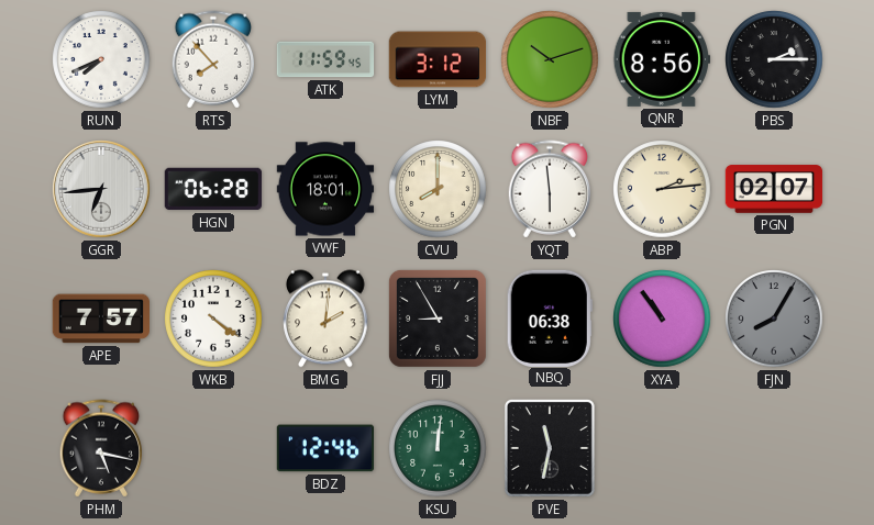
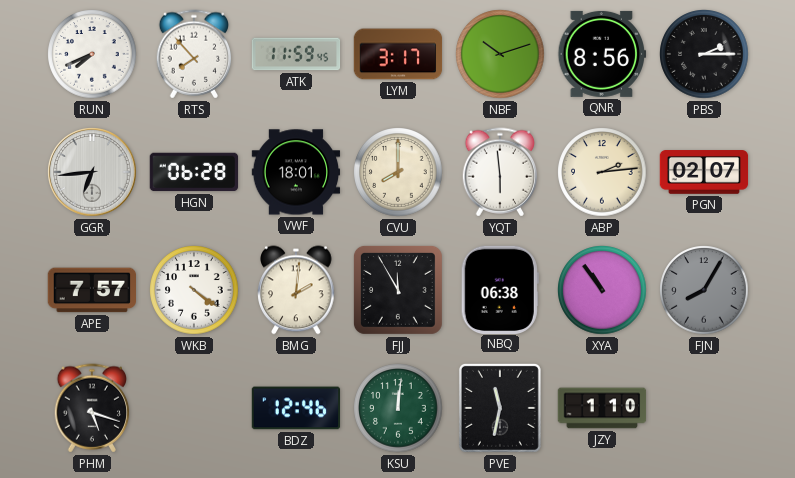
LYM: 3:12 -> 3:17
FJJ: 8:55 -> 11:55
PHM: 5:17 -> 5:18
JZY: none -> 1:10
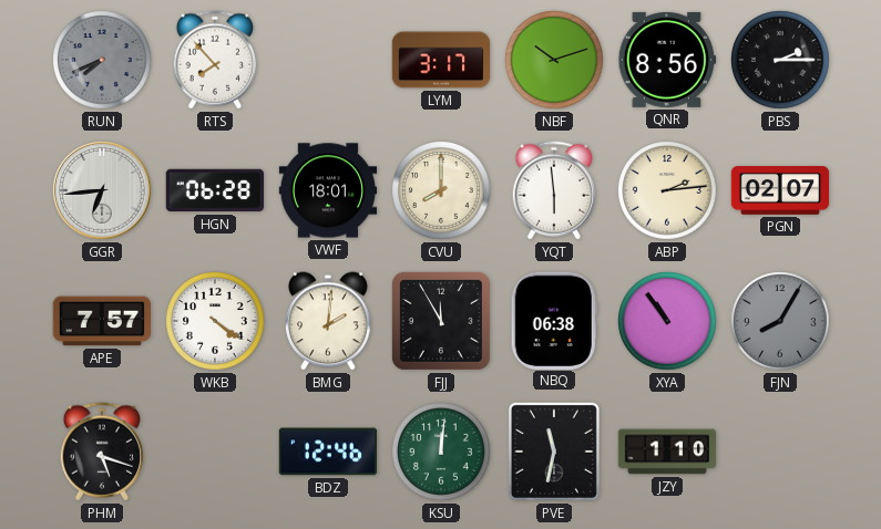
RUN dial: white -> grey
ATK: 11:59 -> none
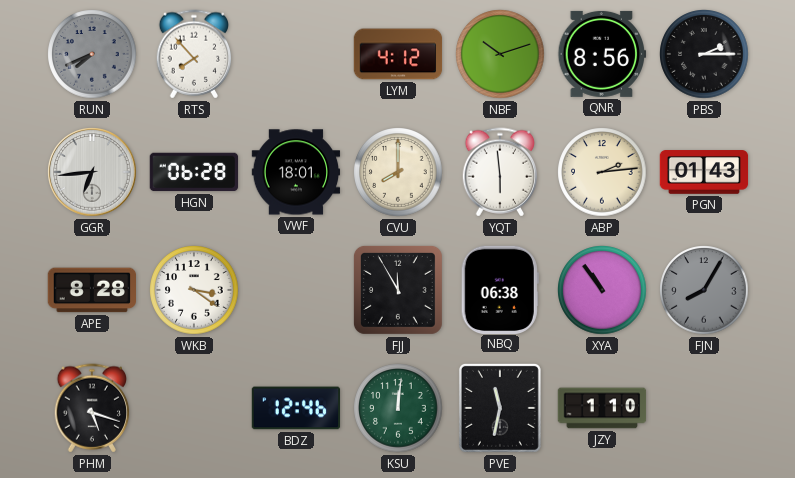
LYM: 3:17 -> 4:12
PGN: 02:07 -> 01:43
APE: 7:57 -> 8:28
WKB: 4:21 -> 3:21
BMG: 2:01 -> none
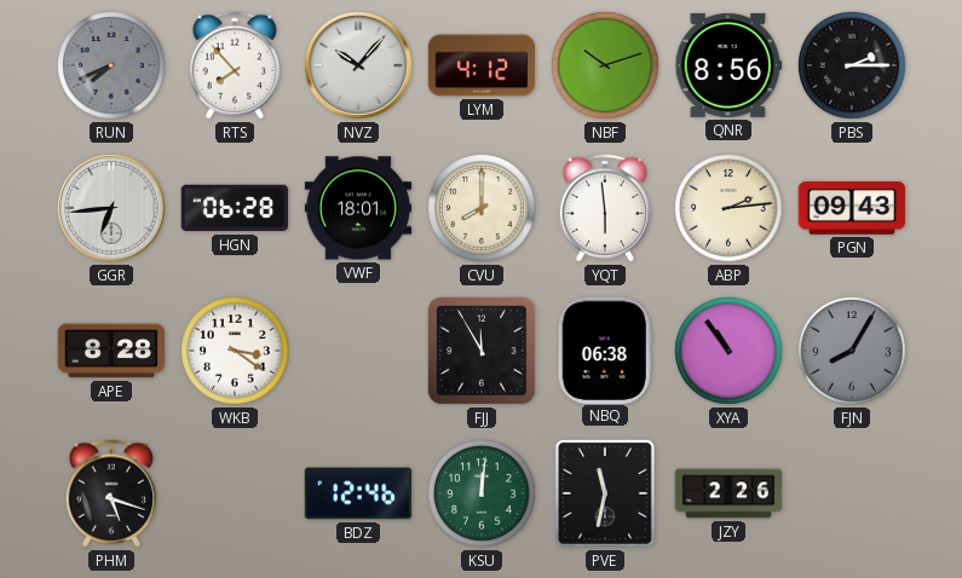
NVZ: none -> 10:07
PGN: 01:43 -> 09:43
JZY: 1:10 -> 2:26
